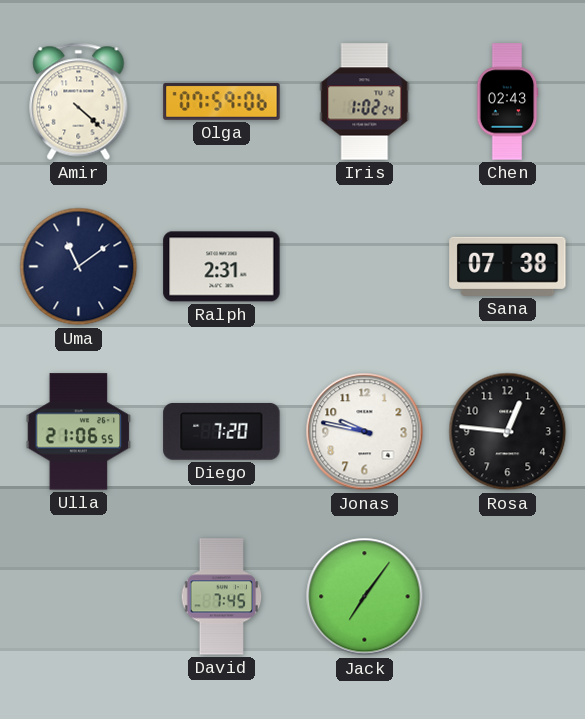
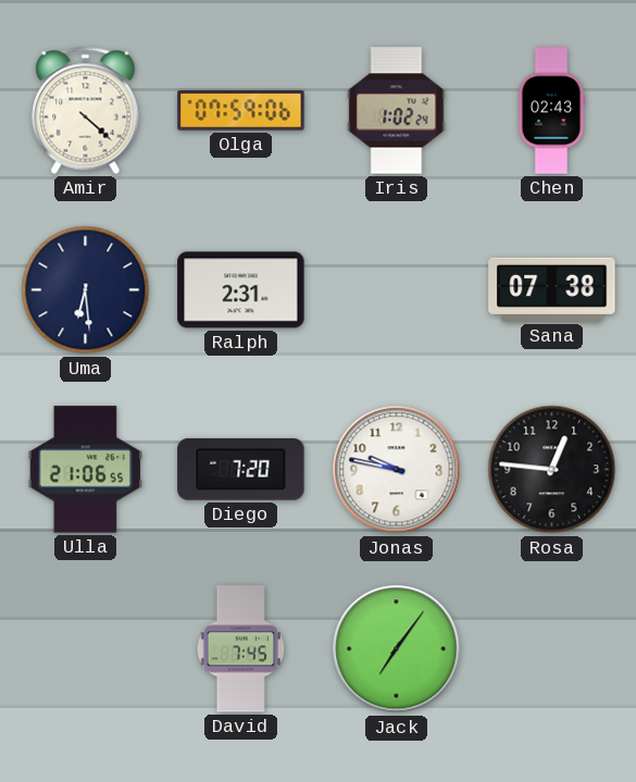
Uma: 11:09 -> 6:29
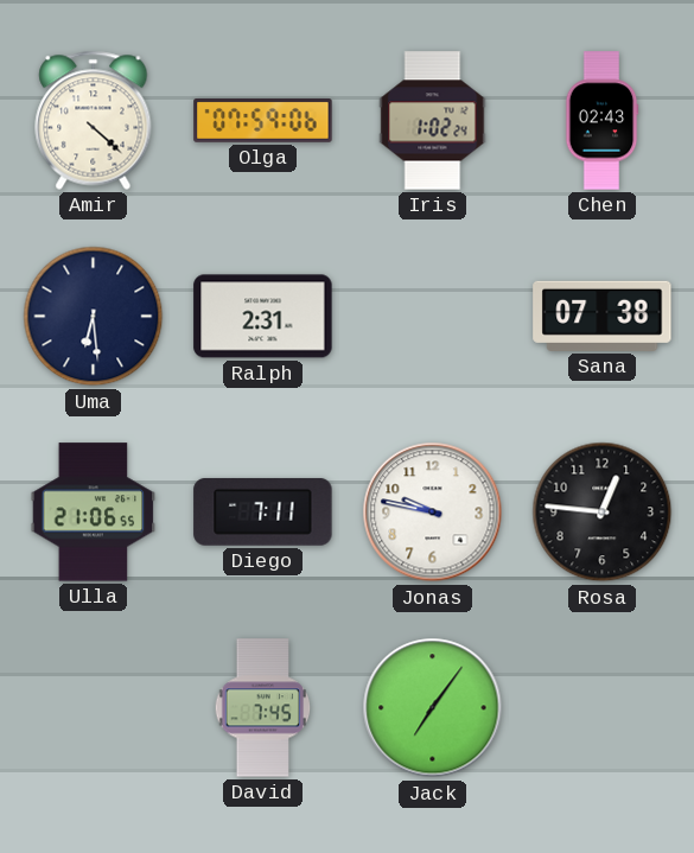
Diego: 7:20 -> 7:11
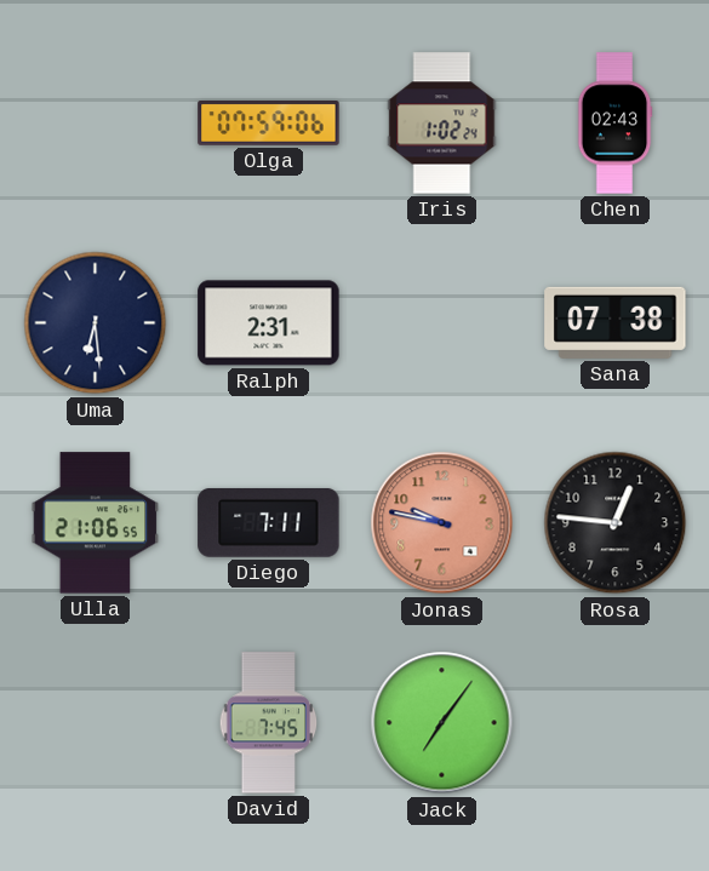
Amir: 4:22 -> none
Jonas dial: white -> salmon
